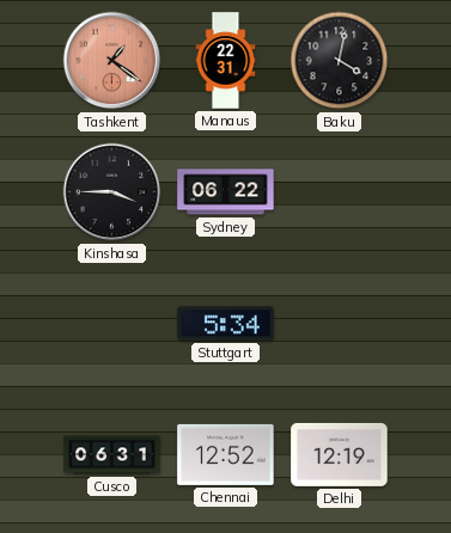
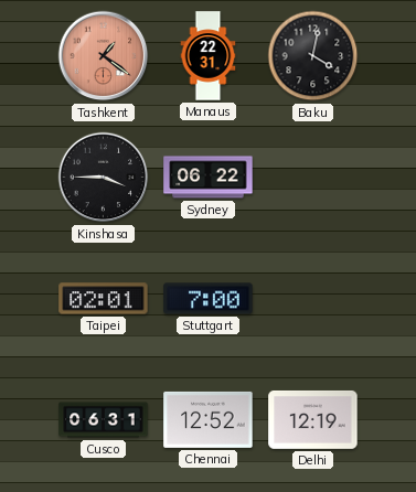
Taipei: none -> 02:01
Stuttgart: 5:34 -> 7:00
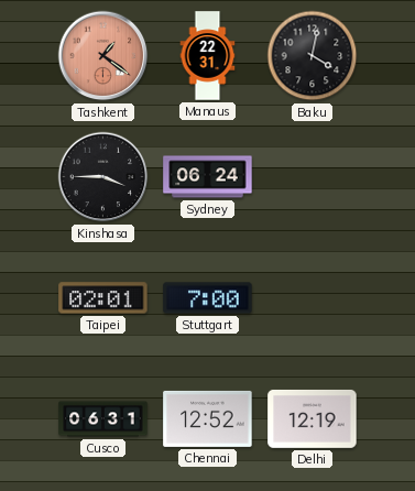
Sydney: 06:22 -> 06:24
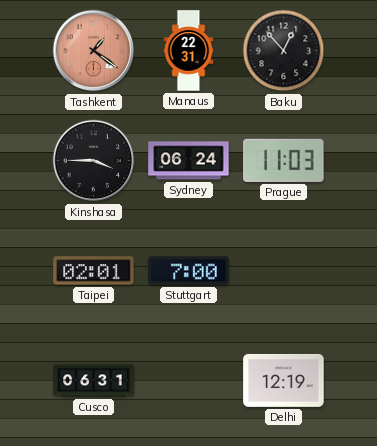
Baku: 4:02 -> 12:53
Prague: none -> 11:03
Chennai: 12:52 -> none
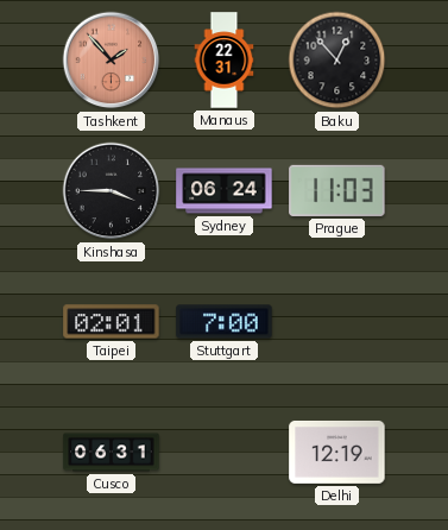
Tashkent: 1:21 -> 1:53
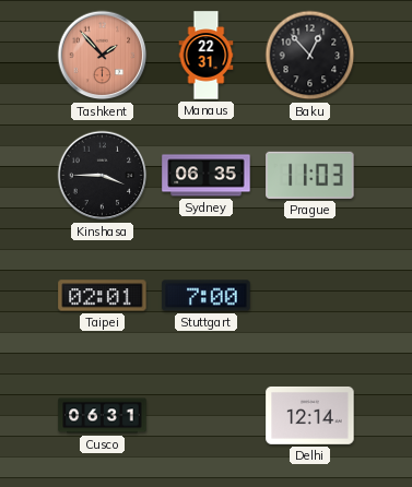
Sydney: 06:24 -> 06:35
Delhi: 12:19 -> 12:14
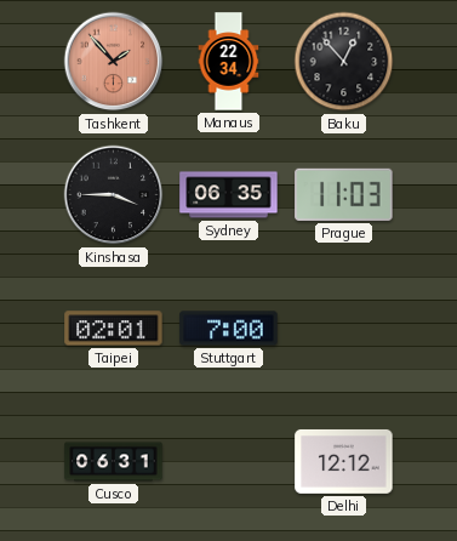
Manaus: 22:31 -> 22:34
Delhi: 12:14 -> 12:12
